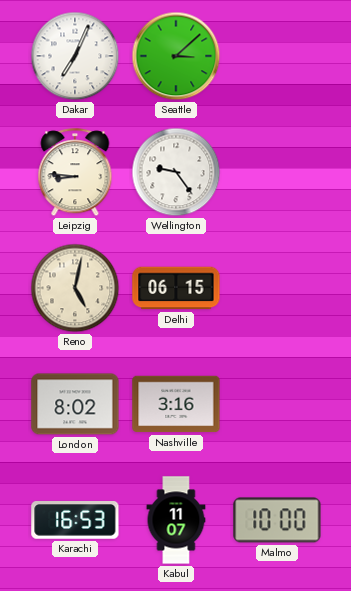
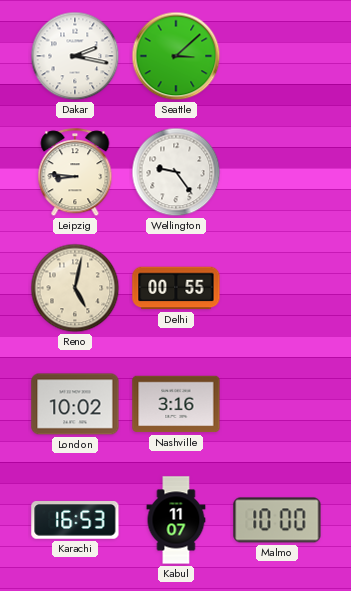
Dakar: 7:04 -> 2:17
Delhi: 06:15 -> 00:55
London: 8:02 -> 10:02
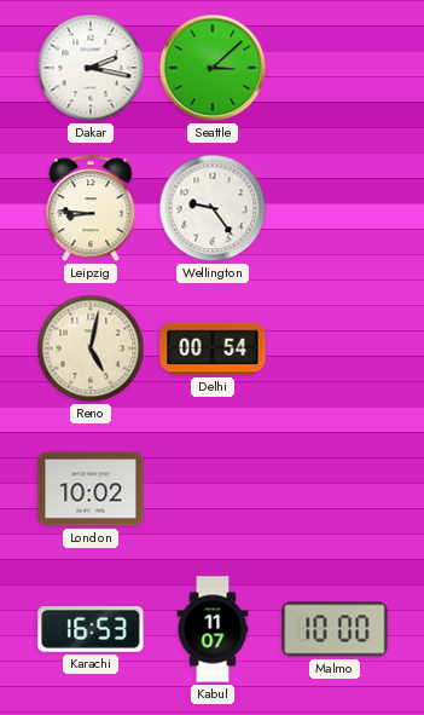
Delhi: 00:55 -> 00:54
Nashville: 3:16 -> none
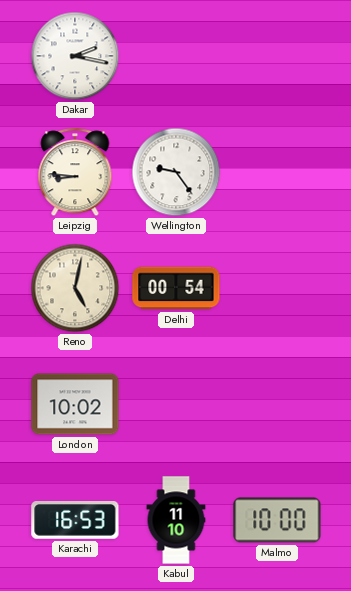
Seattle: 3:08 -> none
Kabul: 11:07 -> 11:10
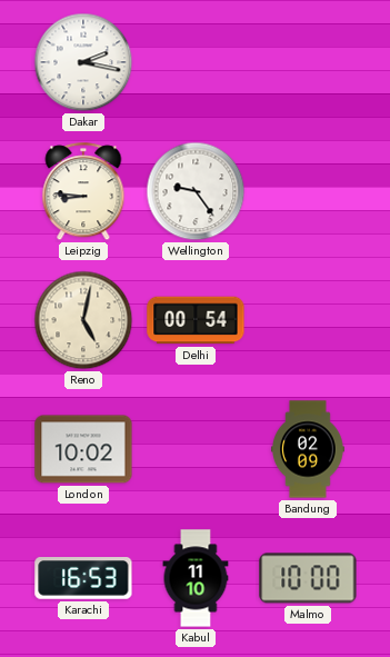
Bandung: none -> 02:09
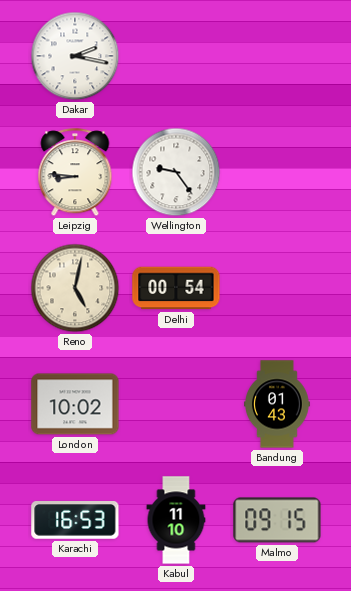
Bandung: 02:09 -> 01:43
Malmo: 10:00 -> 09:15
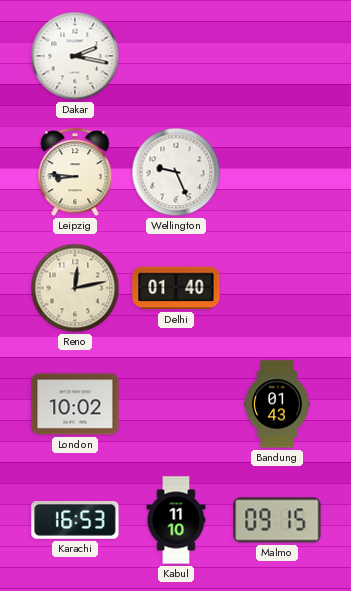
Wellington: 9:24 -> 9:26
Reno: 5:02 -> 12:13
Delhi: 00:54 -> 01:40
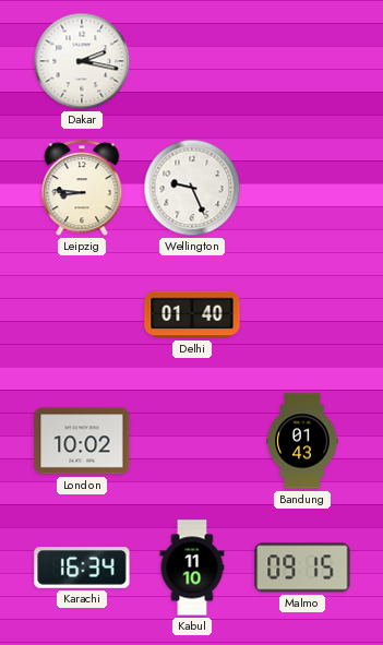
Reno: 12:13 -> none
Karachi: 16:53 -> 16:34
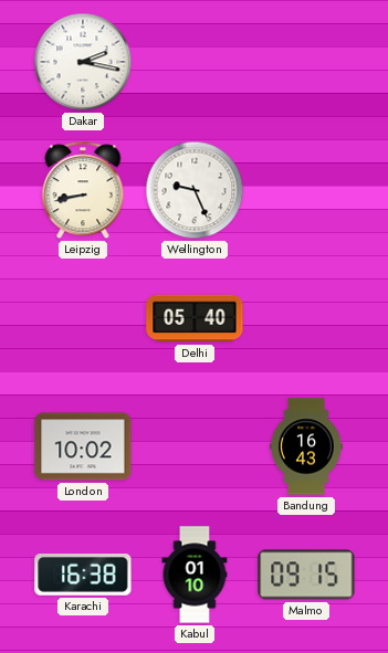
Leipzig: 8:46 -> 8:43
Delhi: 01:40 -> 05:40
Bandung: 01:43 -> 16:43
Karachi: 16:34 -> 16:38
Kabul: 11:10 -> 01:10
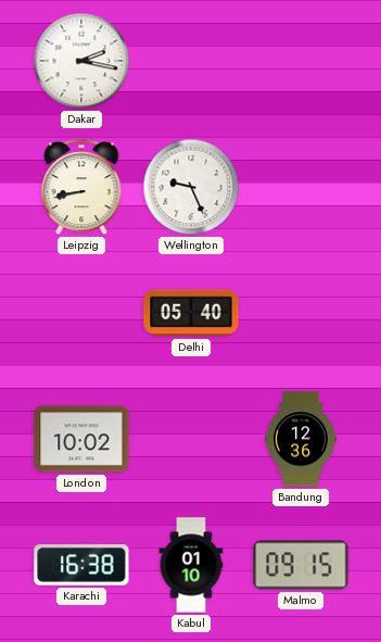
Bandung: 16:43 -> 12:36
